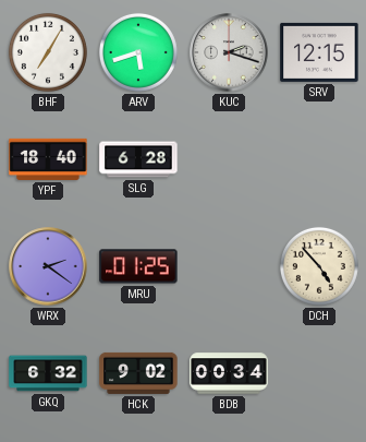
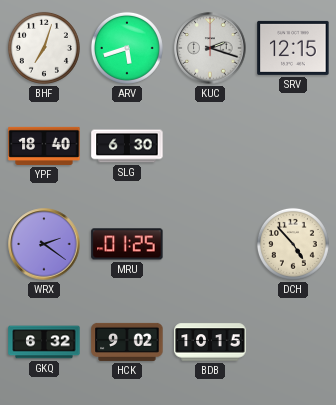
BHF: 7:05 -> 7:03
SLG: 6:28 -> 6:30
BDB: 00:34 -> 10:15
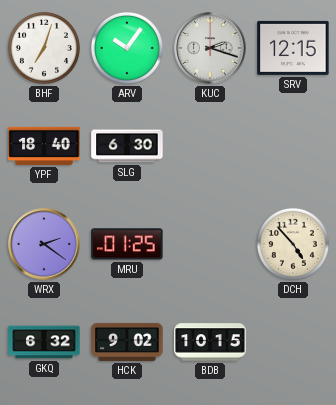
ARV: 5:42 -> 10:06
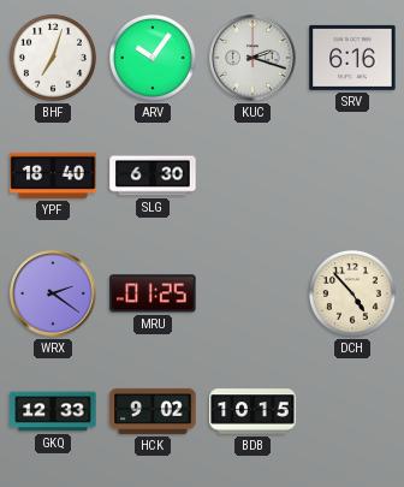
SRV: 12:15 -> 6:16
GKQ: 6:32 -> 12:33
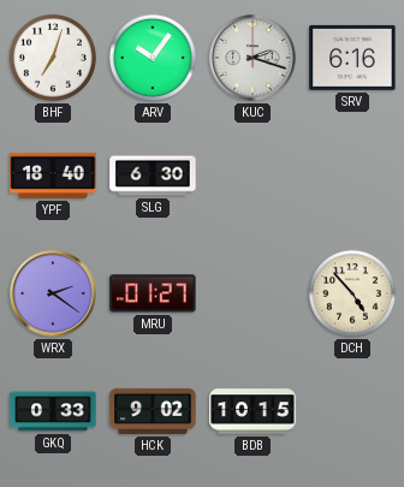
MRU: 01:25 -> 01:27
GKQ: 12:33 -> 0:33
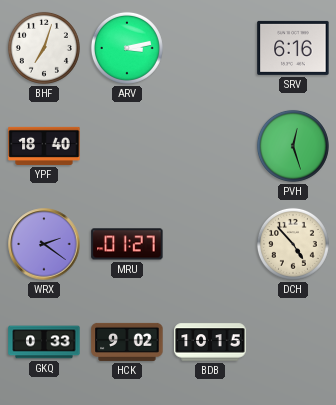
ARV: 10:06 -> 3:13
KUC: 2:18 -> none
SLG: 6:30 -> none
PVH: none -> 12:27
